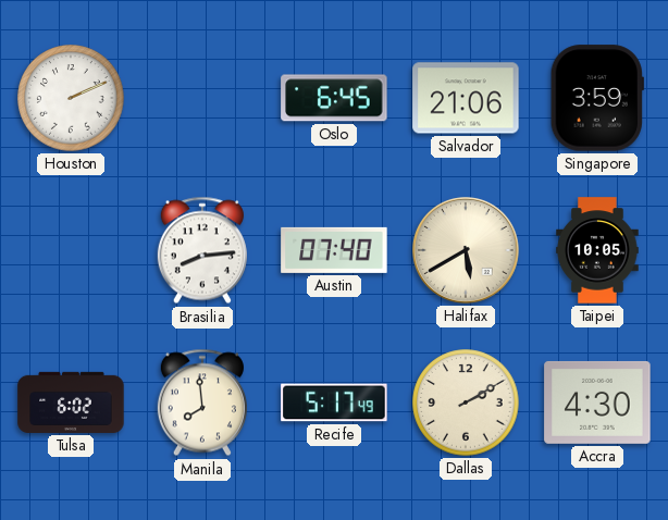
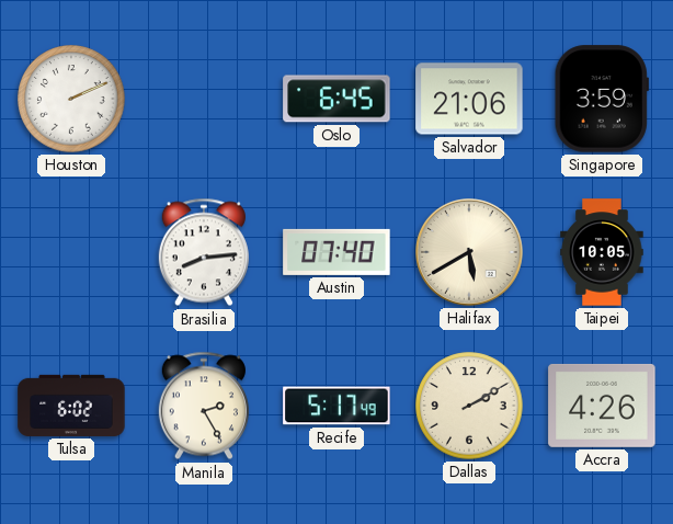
Manila: 7:59 -> 2:25
Accra: 4:30 -> 4:26
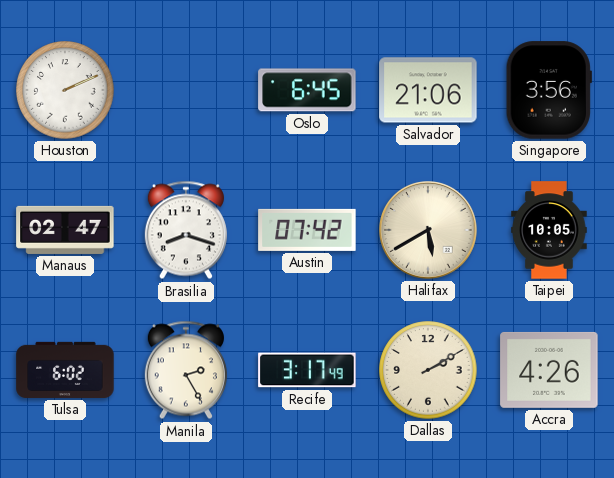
Singapore: 3:59 -> 3:56
Manaus: none -> 02:47
Brasilia: 8:14 -> 8:18
Austin: 07:40 -> 07:42
Recife: 5:17 -> 3:17
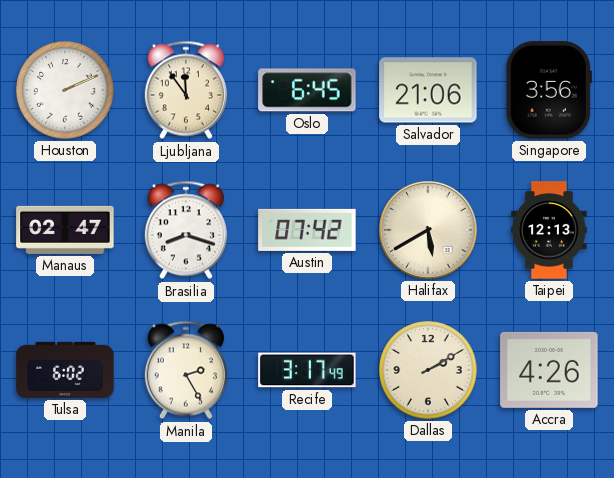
Ljubljana: none -> 11:54
Taipei: 10:05 -> 12:13
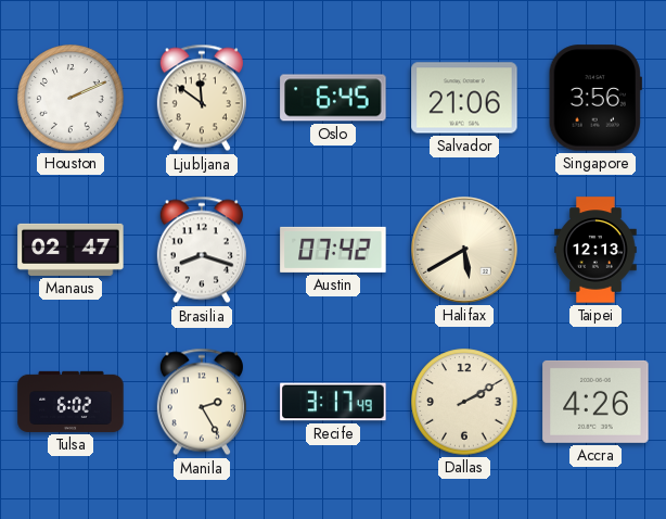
Ljubljana: 11:54 -> 11:51
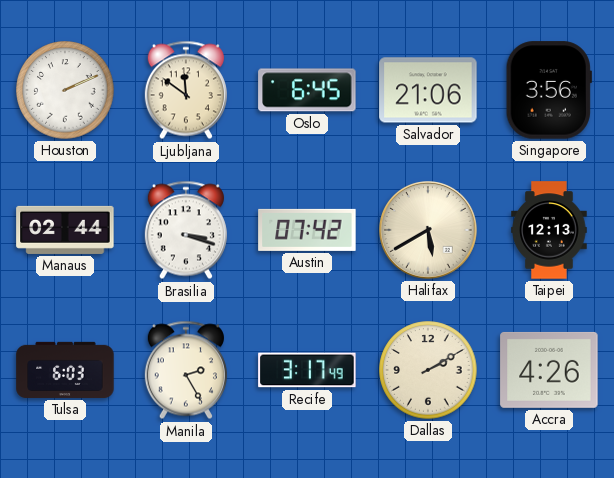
Manaus: 02:47 -> 02:44
Brasilia: 8:18 -> 3:18
Tulsa: 6:02 -> 6:03
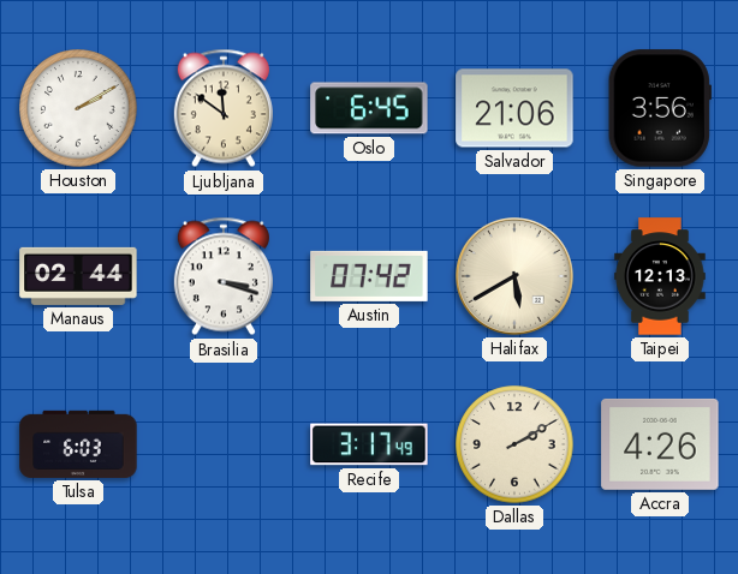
Houston: 2:11 -> 2:10
Manila: 2:25 -> none
